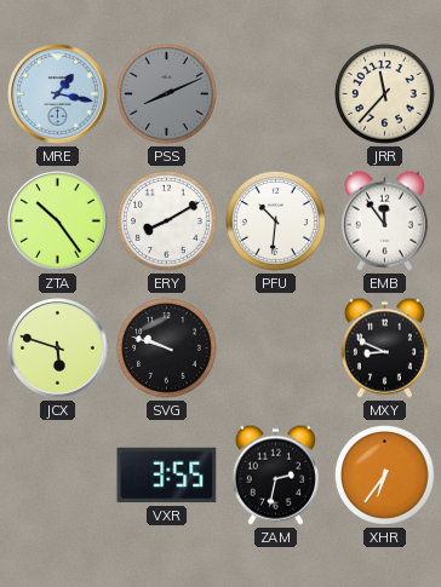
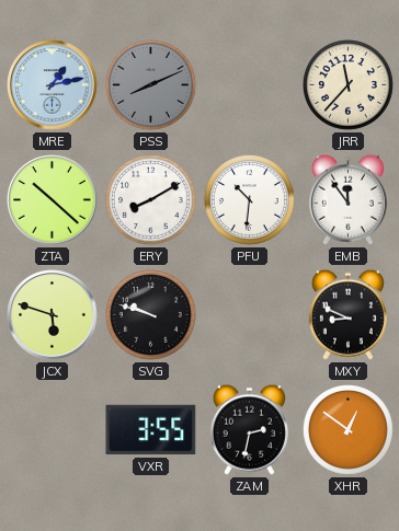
MRE: 1:17 -> 1:13
ZTA: 10:24 -> 10:22
XHR: 6:36 -> 12:51
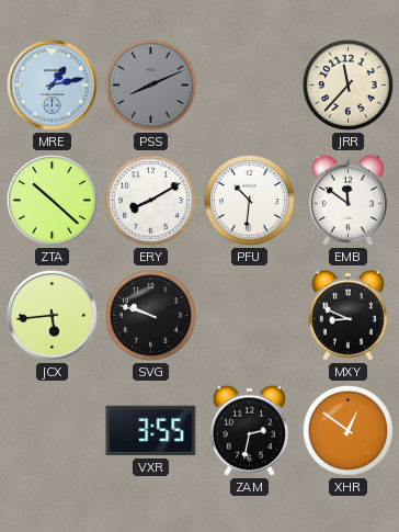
EMB: 11:54 -> 11:51
JCX: 5:48 -> 5:44
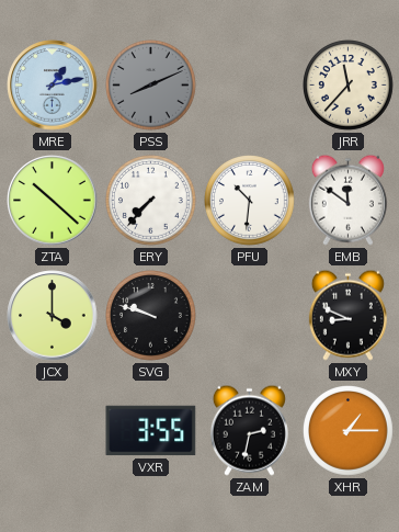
ERY: 8:10 -> 7:37
JCX: 5:44 -> 4:00
XHR: 12:51 -> 1:15
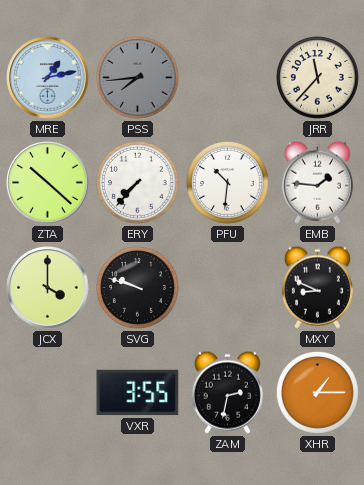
PSS: 8:11 -> 7:44
EMB: 11:51 -> 1:46
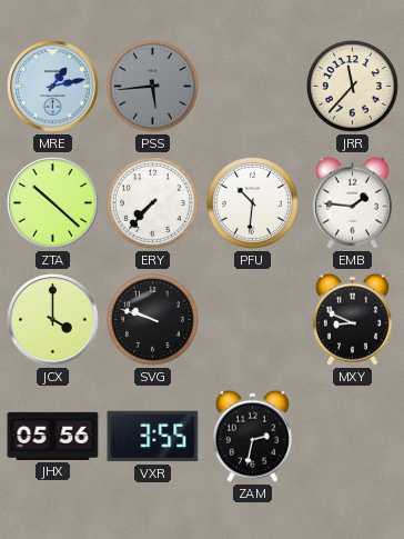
PSS: 7:44 -> 5:44
JHX: none -> 05:56
XHR: 1:15 -> none
